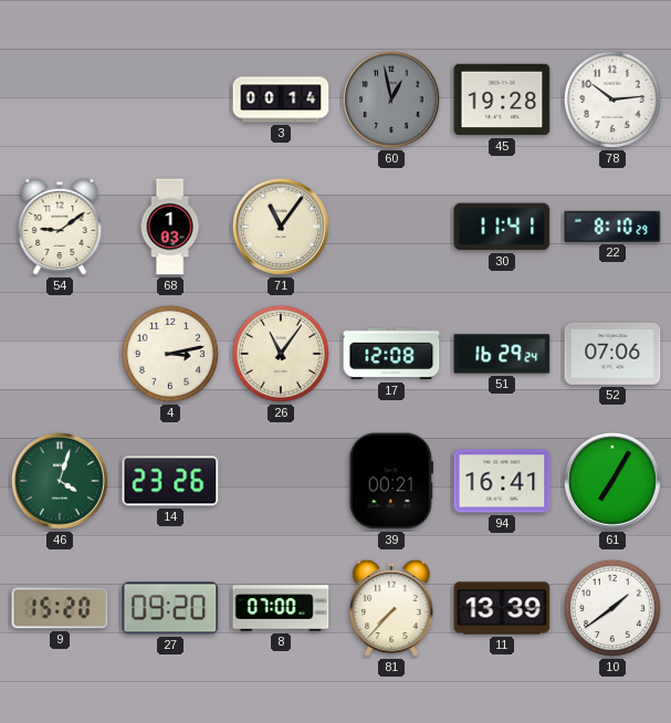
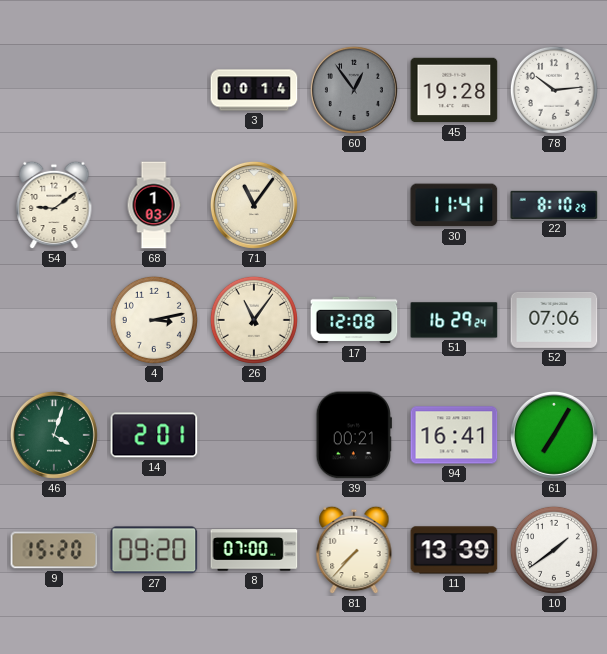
60: 12:58 -> 12:54
14: 23:26 -> 2:01
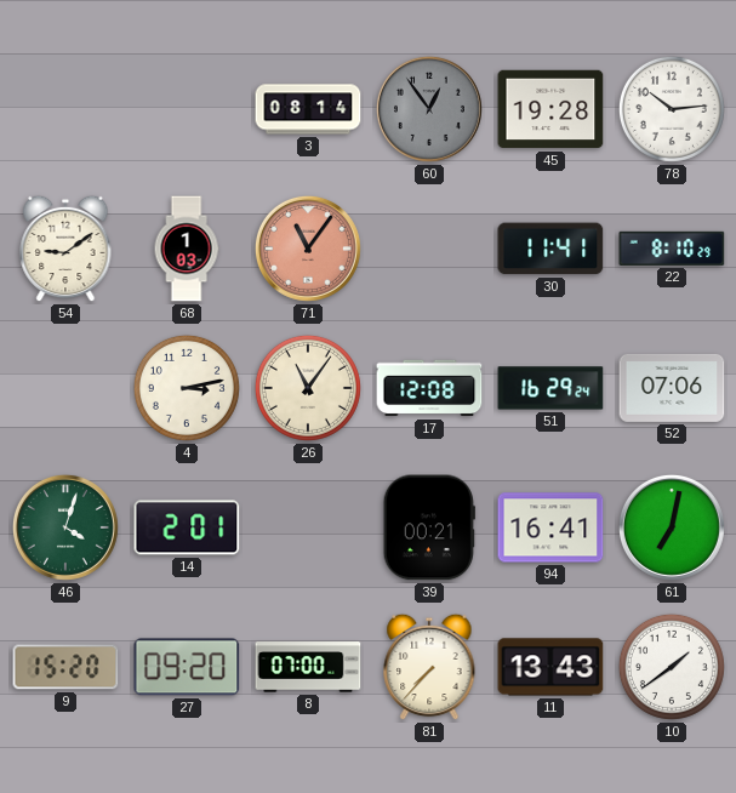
3: 00:14 -> 08:14
71 dial: cream -> salmon
61: 7:05 -> 7:02
11: 13:39 -> 13:43
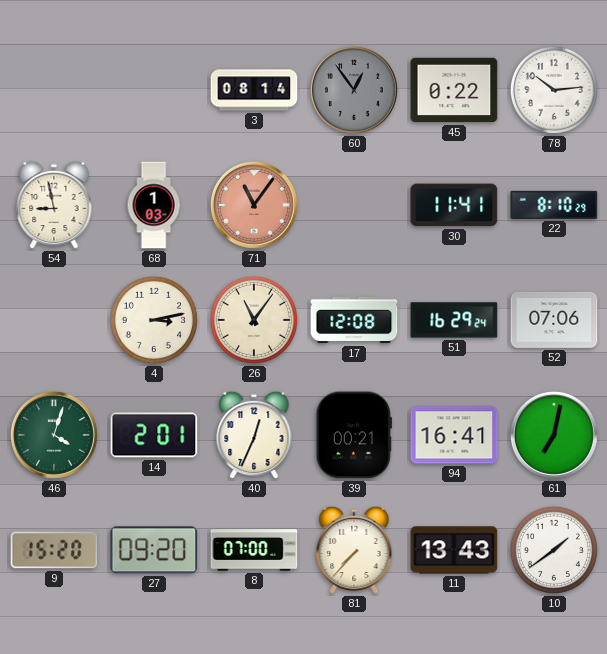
45: 19:28 -> 0:22
54: 9:09 -> 8:58
40: none -> 12:34
